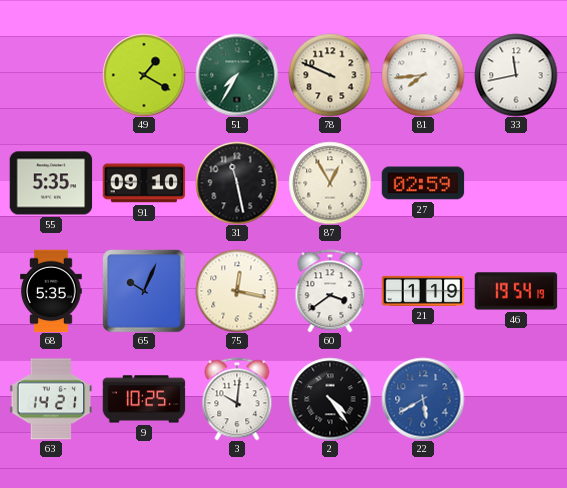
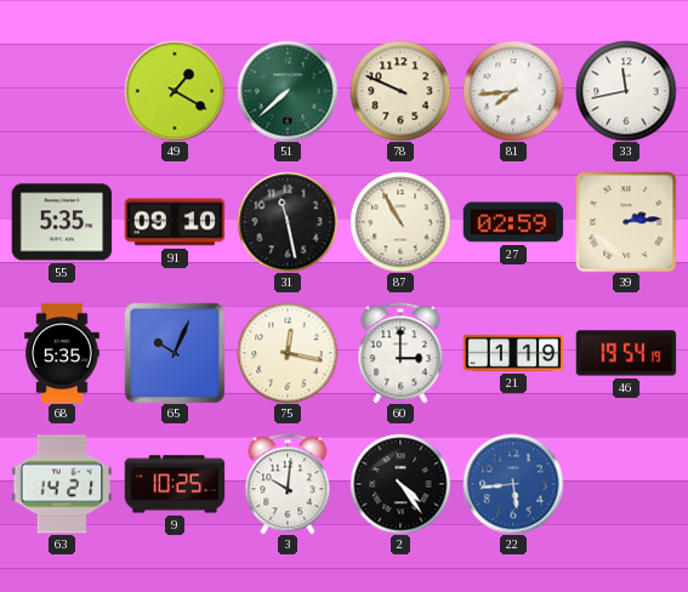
51: 7:35 -> 7:38
87: 12:55 -> 10:55
39: none -> 2:14
60: 3:39 -> 3:00
22: 5:40 -> 5:44
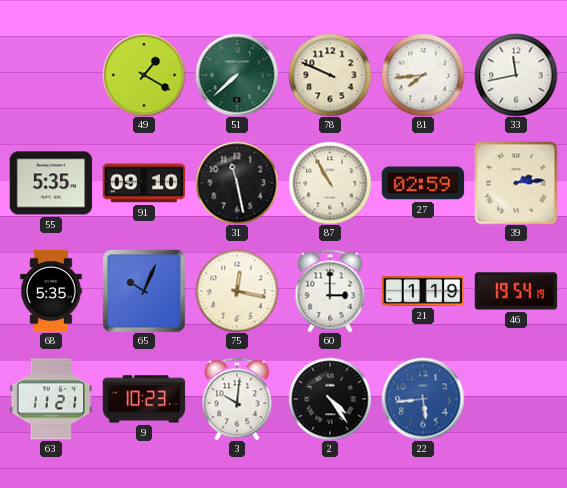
63: 14:21 -> 11:21
9: 10:25 -> 10:23
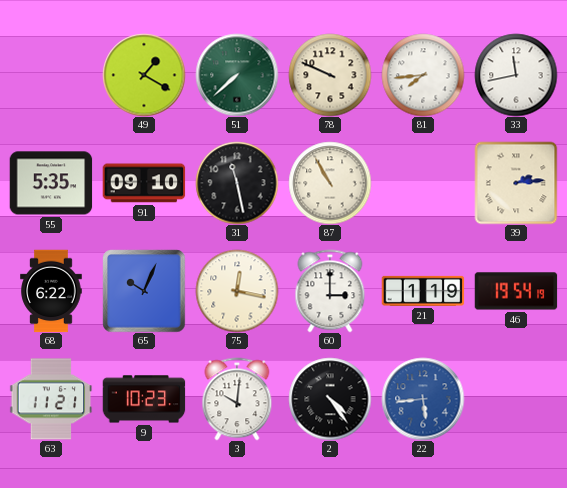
27: 02:59 -> none
68: 5:35 -> 6:22
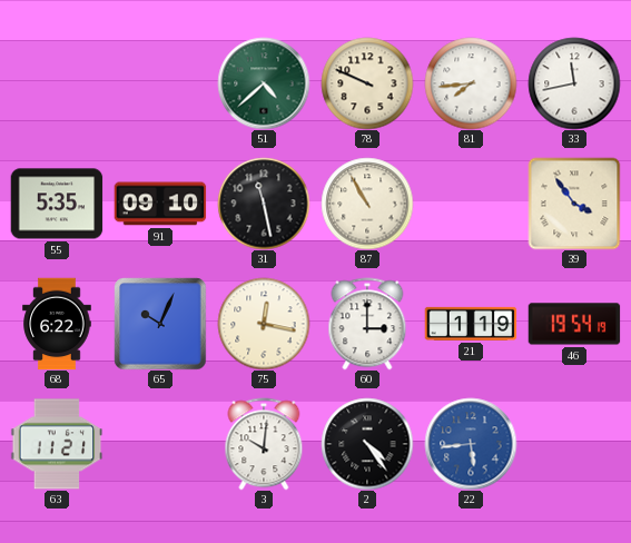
49: 1:20 -> none
51: 7:38 -> 4:38
39: 2:14 -> 3:54
9: 10:23 -> none
